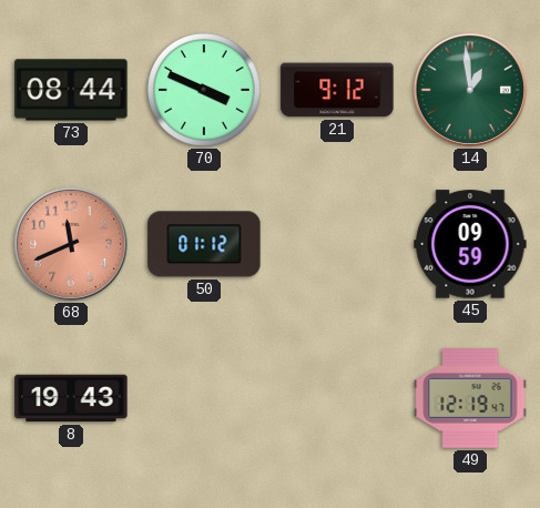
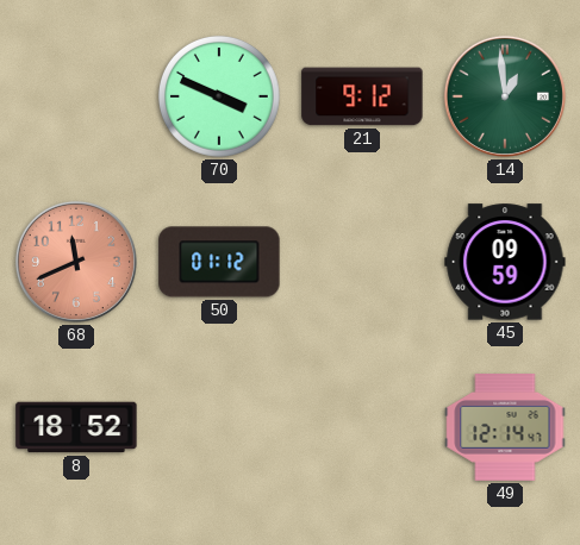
73: 08:44 -> none
8: 19:43 -> 18:52
49: 12:19 -> 12:14
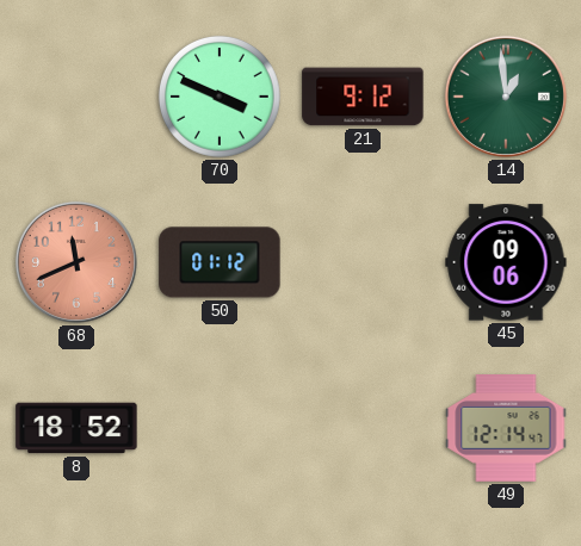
45: 09:59 -> 09:06
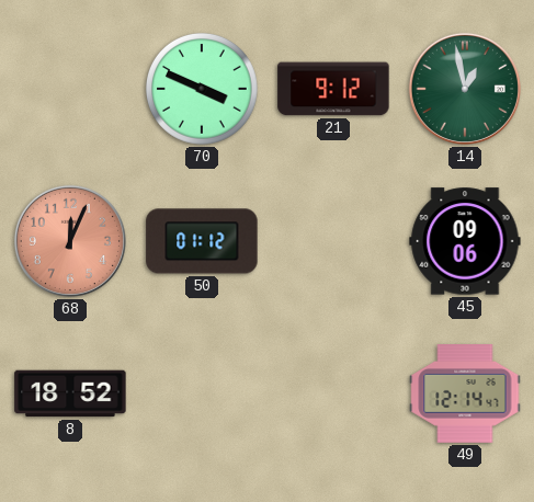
14: 12:59 -> 12:58
68: 11:41 -> 12:04
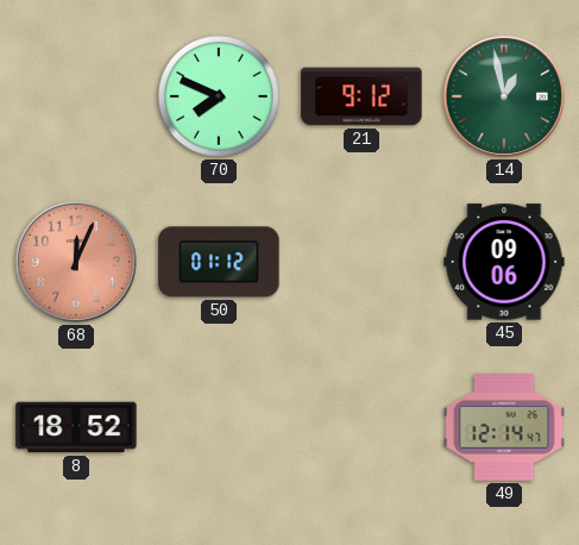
70: 3:49 -> 7:49
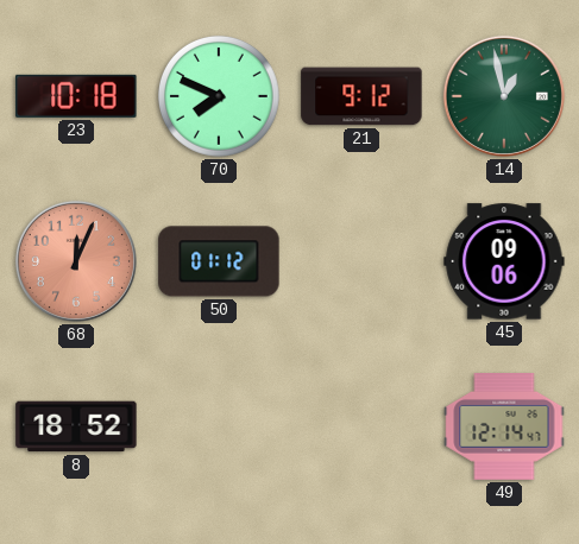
23: none -> 10:18
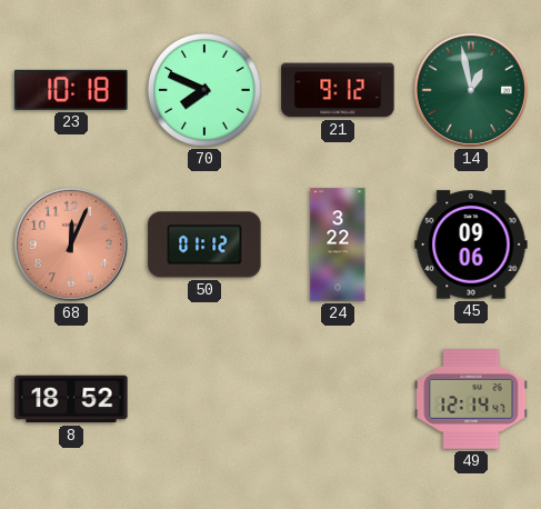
24: none -> 3:22
